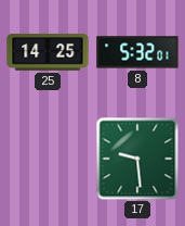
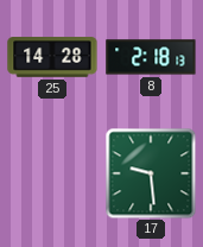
25: 14:25 -> 14:28
8: 5:32 -> 2:18
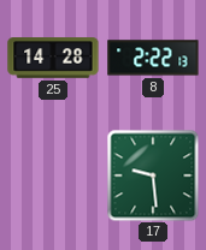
8: 2:18 -> 2:22
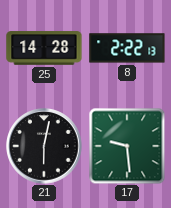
21: none -> 6:02
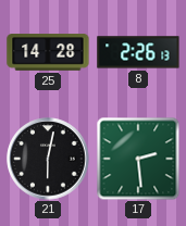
8: 2:22 -> 2:26
17: 9:29 -> 2:29
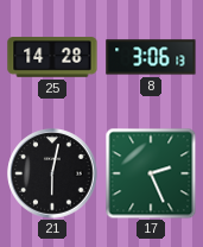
8: 2:26 -> 3:06
17: 2:29 -> 2:26
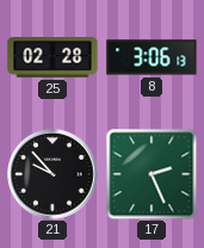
25: 14:28 -> 02:28
21: 6:02 -> 9:53
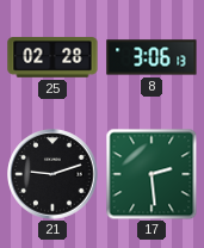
21: 9:53 -> 9:12
17: 2:26 -> 2:29
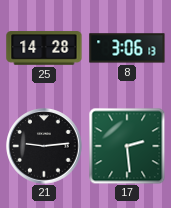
25: 02:28 -> 14:28
21: 9:12 -> 9:14
